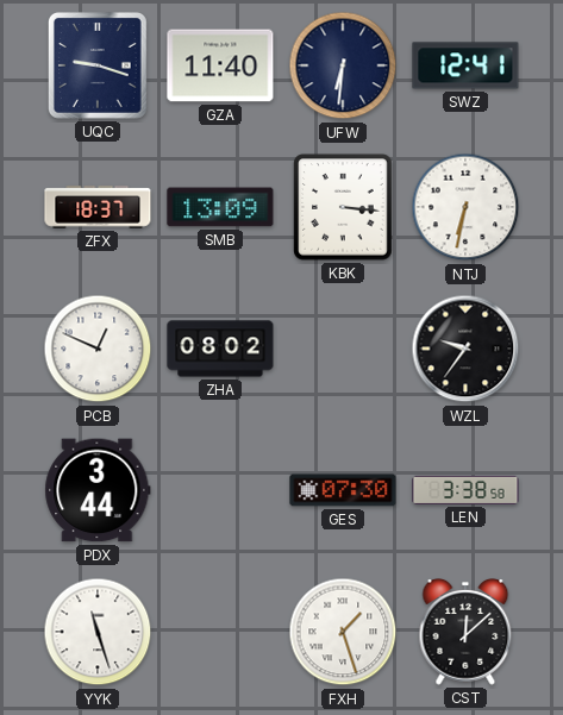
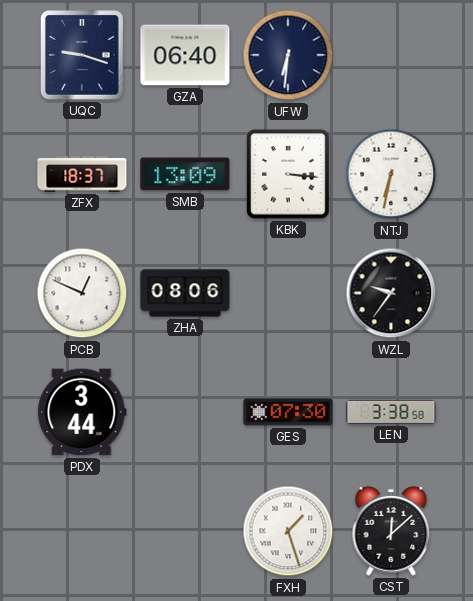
GZA: 11:40 -> 06:40
SWZ: 12:41 -> none
ZHA: 08:02 -> 08:06
YYK: 11:27 -> none
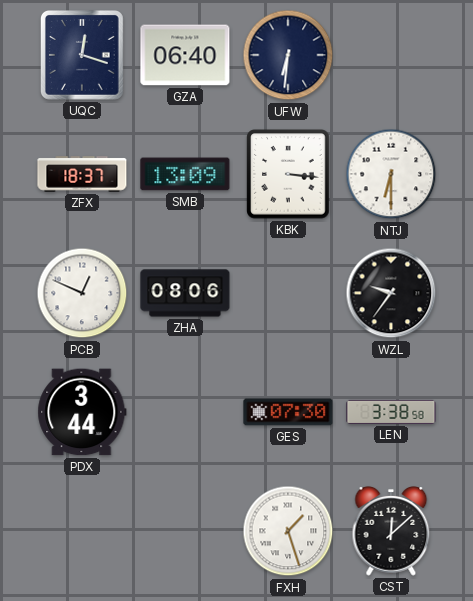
UQC: 9:18 -> 12:18
NTJ: 6:32 -> 6:30
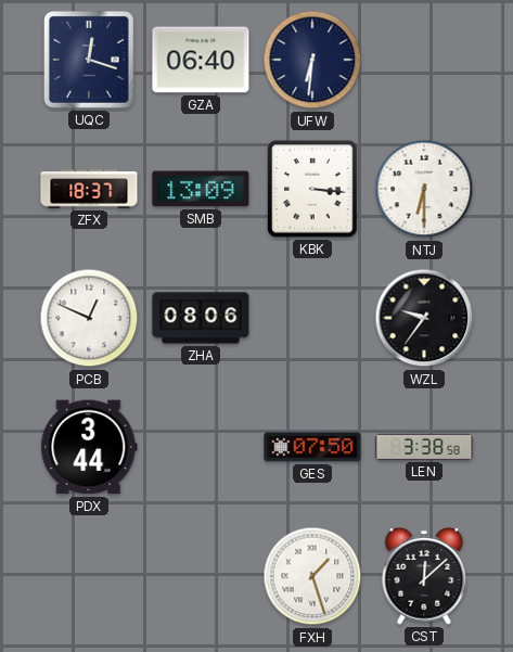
GES: 07:30 -> 07:50
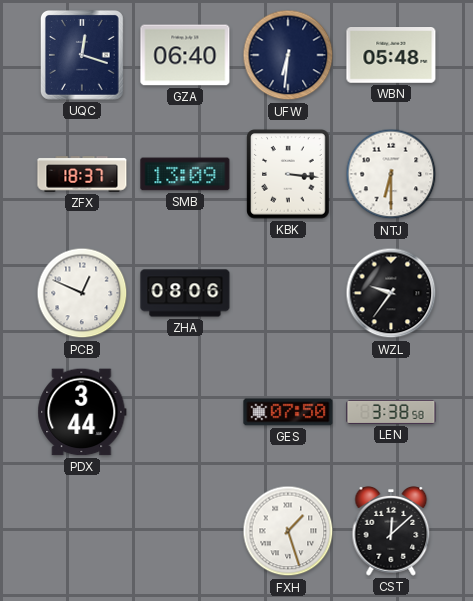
WBN: none -> 05:48
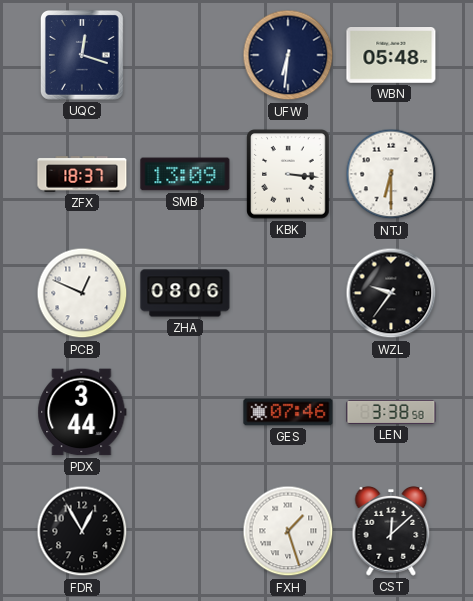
GZA: 06:40 -> none
GES: 07:50 -> 07:46
FDR: none -> 12:55
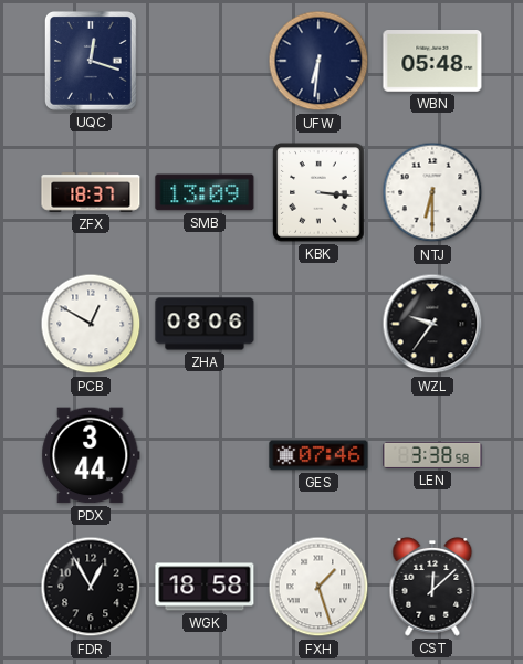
PCB: 12:49 -> 12:50
WGK: none -> 18:58
